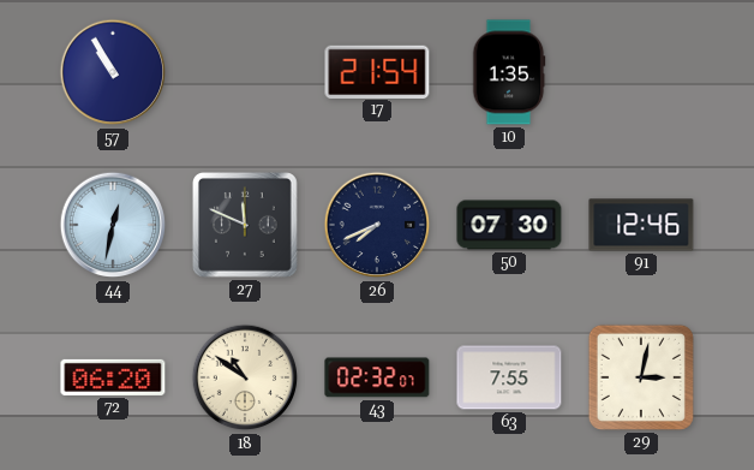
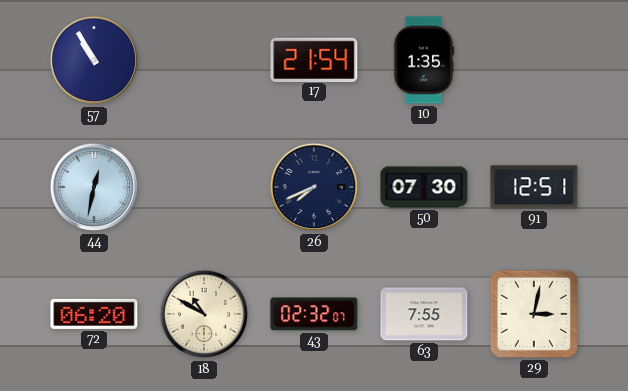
27: 11:49 -> none
91: 12:46 -> 12:51
18: 10:51 -> 10:50
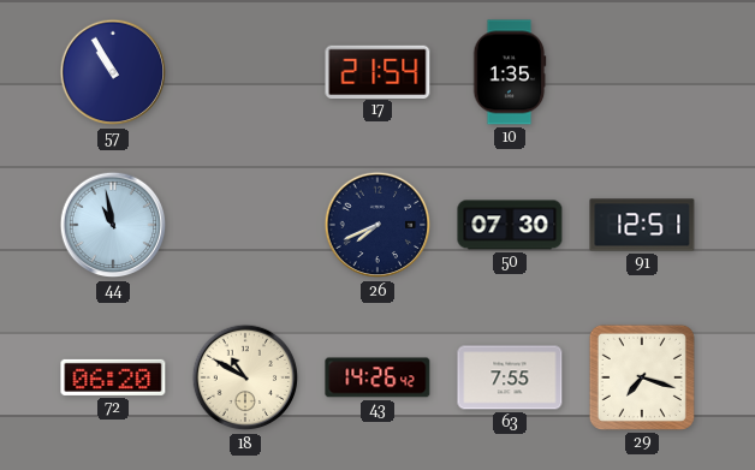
44: 12:32 -> 10:58
43: 02:32 -> 14:26
29: 3:02 -> 7:18
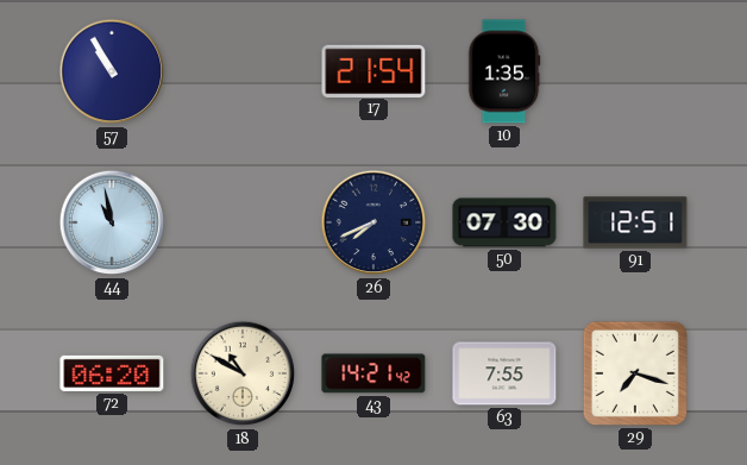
43: 14:26 -> 14:21
